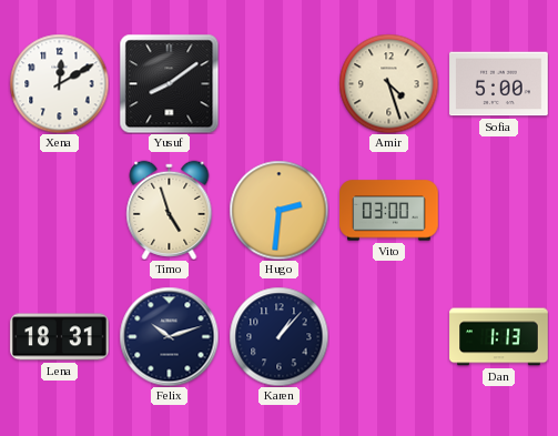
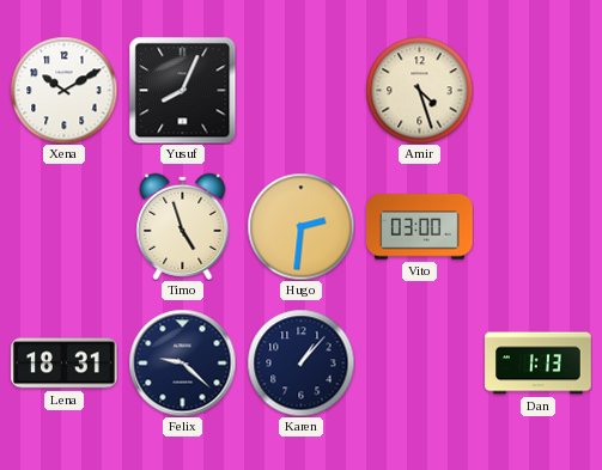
Xena: 12:10 -> 10:10
Yusuf: 8:09 -> 8:04
Sofia: 5:00 -> none
Felix: 10:12 -> 9:22
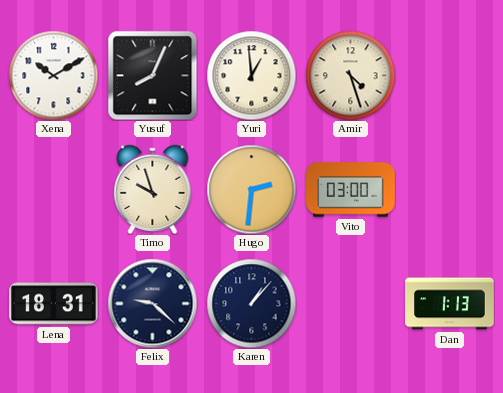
Yuri: none -> 12:59
Timo: 4:57 -> 9:57
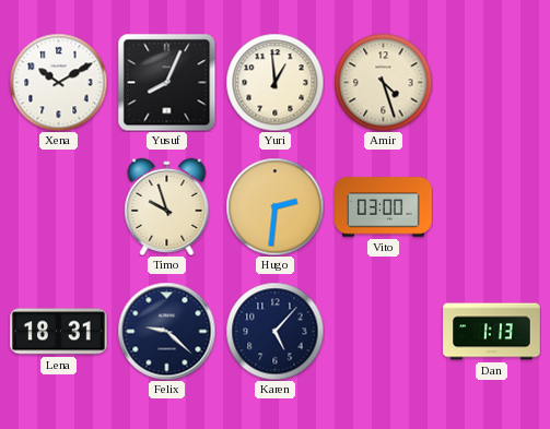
Karen: 1:07 -> 5:07
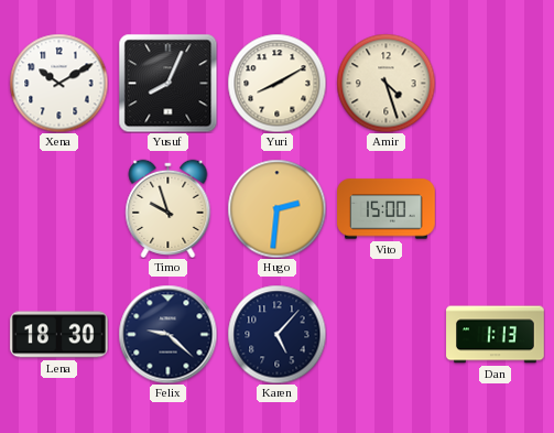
Yuri: 12:59 -> 8:10
Vito: 03:00 -> 15:00
Lena: 18:31 -> 18:30
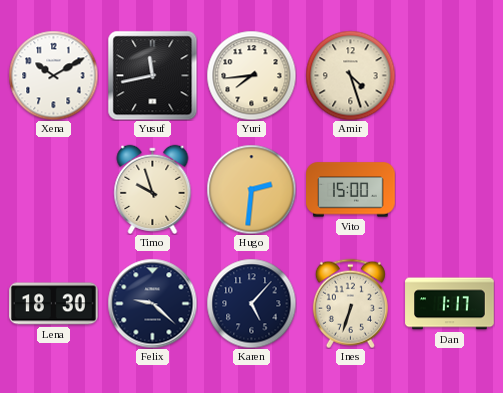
Yusuf: 8:04 -> 11:43
Yuri: 8:10 -> 7:44
Ines: none -> 6:33
Dan: 1:13 -> 1:17
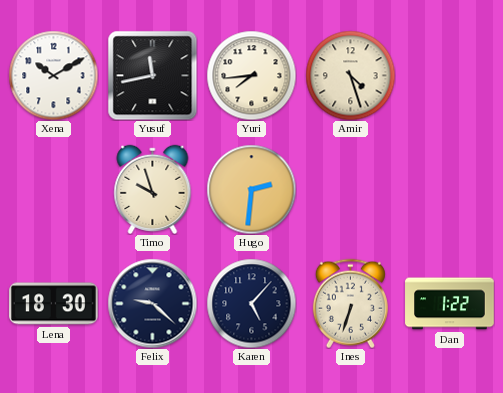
Vito: 15:00 -> none
Dan: 1:17 -> 1:22
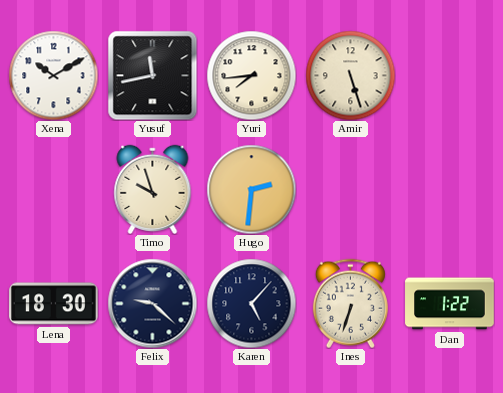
Amir: 4:27 -> 5:27
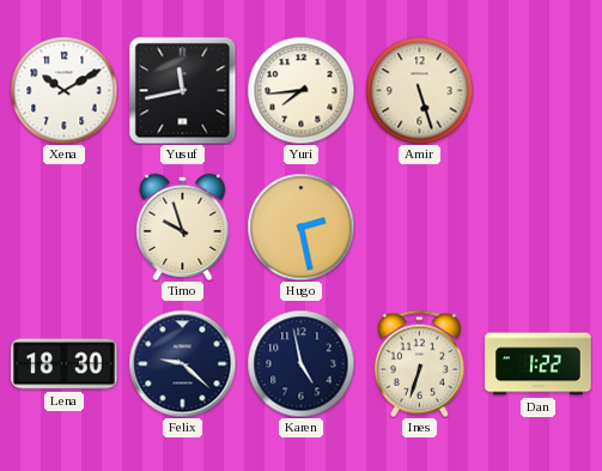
Hugo: 2:31 -> 2:28
Karen: 5:07 -> 4:58
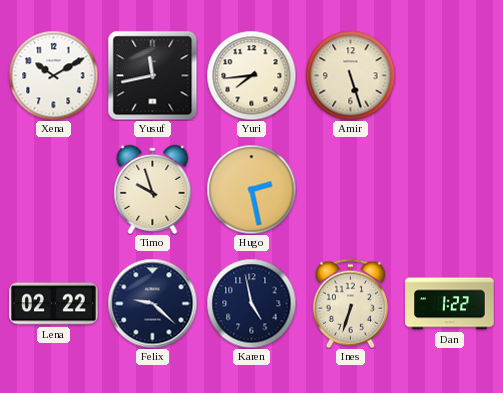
Lena: 18:30 -> 02:22
